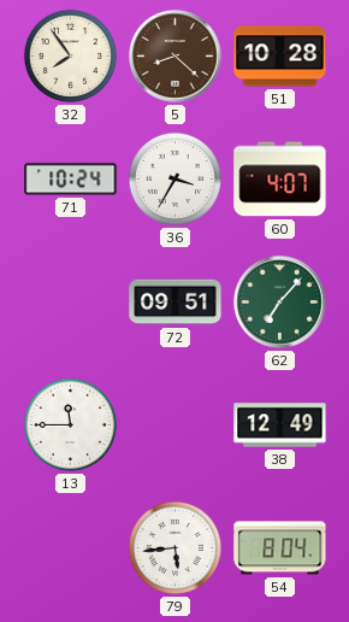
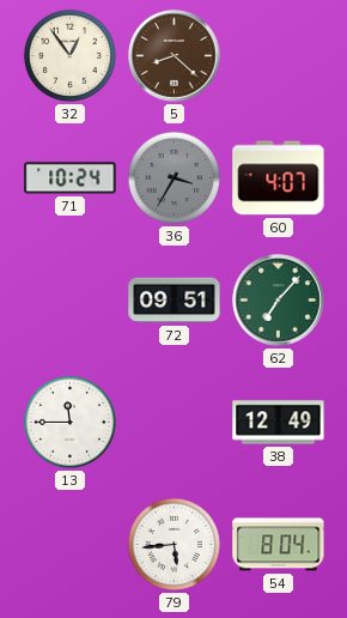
32: 7:54 -> 12:54
51: 10:28 -> none
36 dial: white -> grey
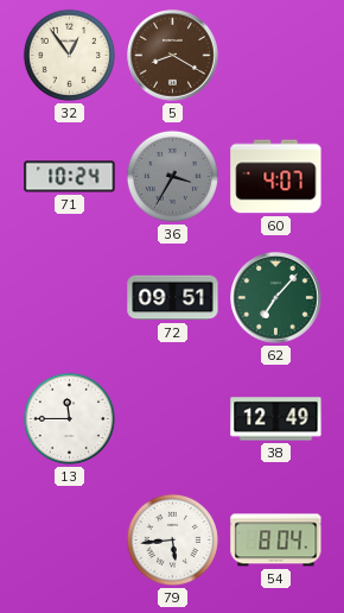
5: 8:22 -> 8:20
